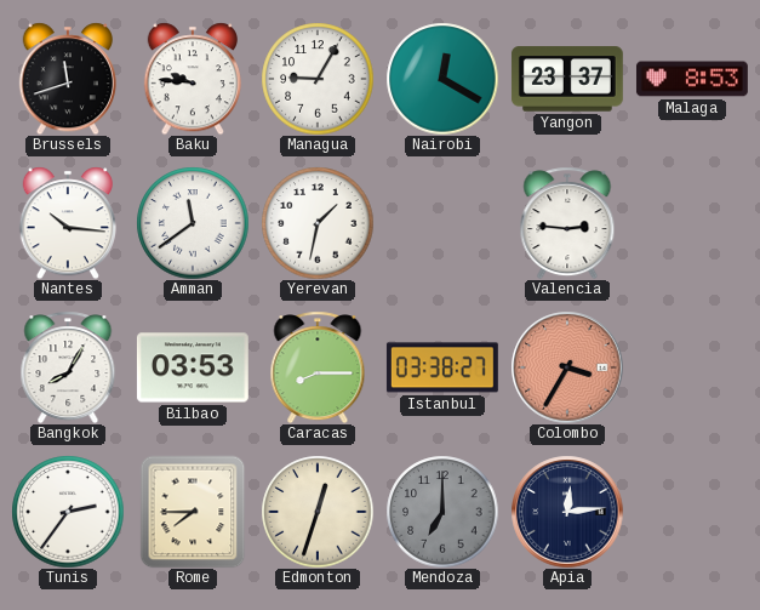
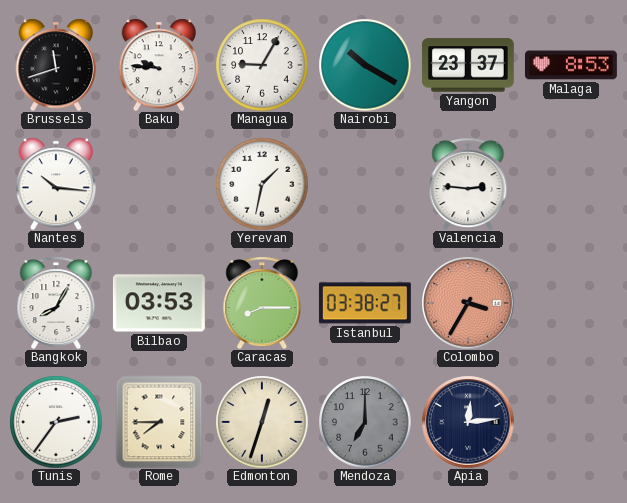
Nairobi: 12:20 -> 10:20
Amman: 11:39 -> none
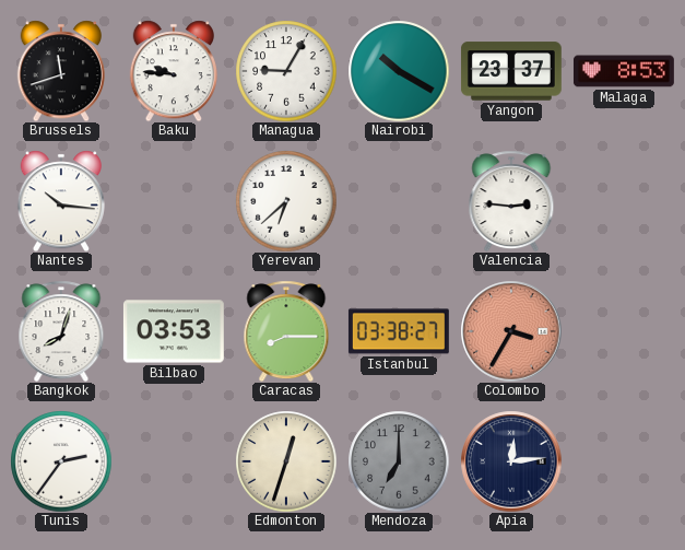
Yerevan: 1:32 -> 6:38
Bangkok: 8:05 -> 8:03
Rome: 7:45 -> none
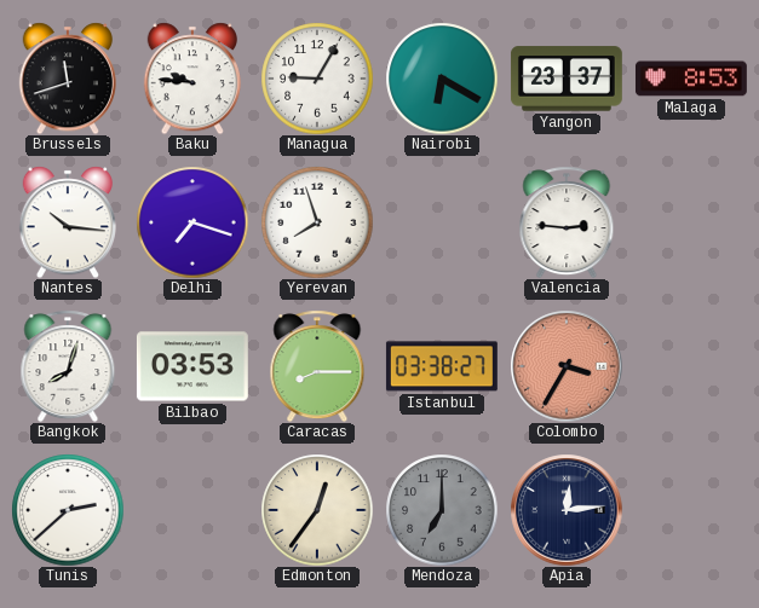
Nairobi: 10:20 -> 6:20
Delhi: none -> 7:18
Yerevan: 6:38 -> 7:57
Tunis: 2:36 -> 2:38
Edmonton: 12:33 -> 12:36
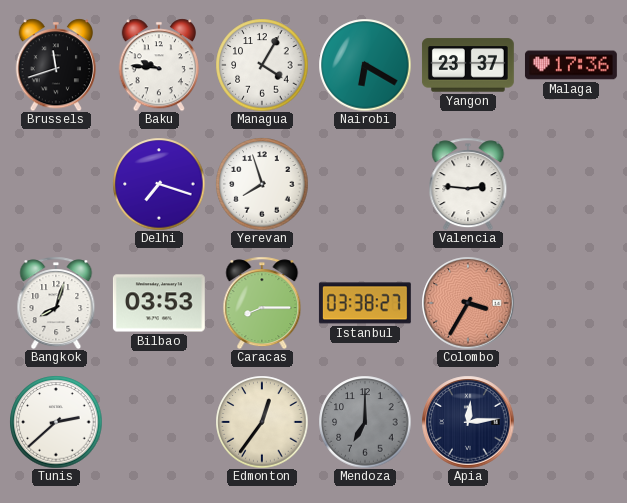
Managua: 9:05 -> 4:05
Malaga: 8:53 -> 17:36
Nantes: 10:16 -> none
